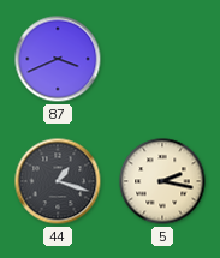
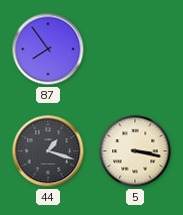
87: 3:41 -> 7:54
5: 2:17 -> 3:17
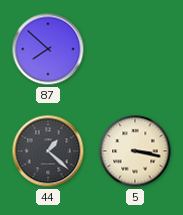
87: 7:54 -> 7:52
44: 1:18 -> 1:22
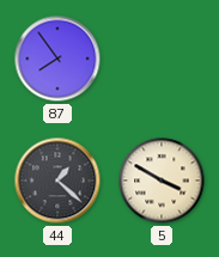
87: 7:52 -> 7:54
5: 3:17 -> 3:50
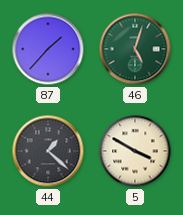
87: 7:54 -> 1:37
46: none -> 5:03
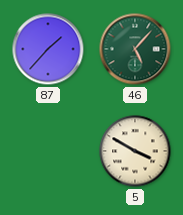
46: 5:03 -> 5:07
44: 1:22 -> none
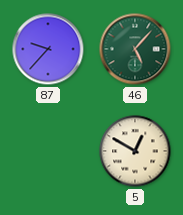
87: 1:37 -> 9:37
5: 3:50 -> 12:50
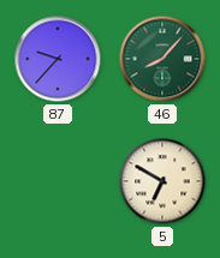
46: 5:07 -> 8:07
5: 12:50 -> 6:50
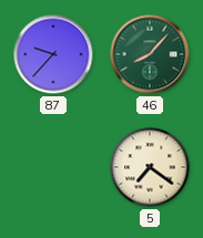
5: 6:50 -> 7:21
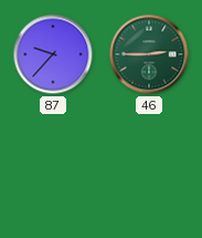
46: 8:07 -> 2:45
5: 7:21 -> none
